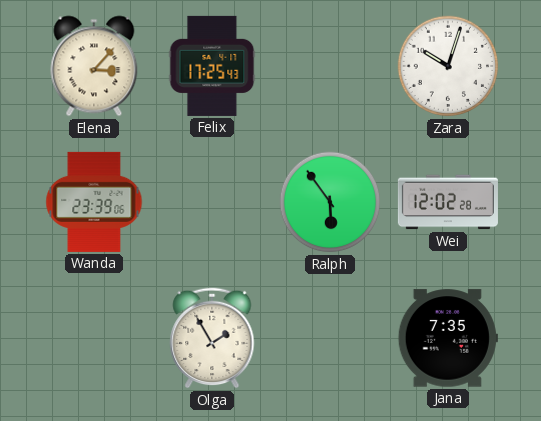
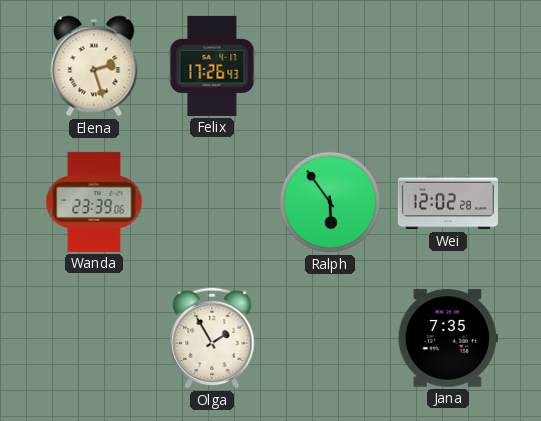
Elena: 3:07 -> 2:27
Felix: 17:25 -> 17:26
Zara: 10:03 -> none
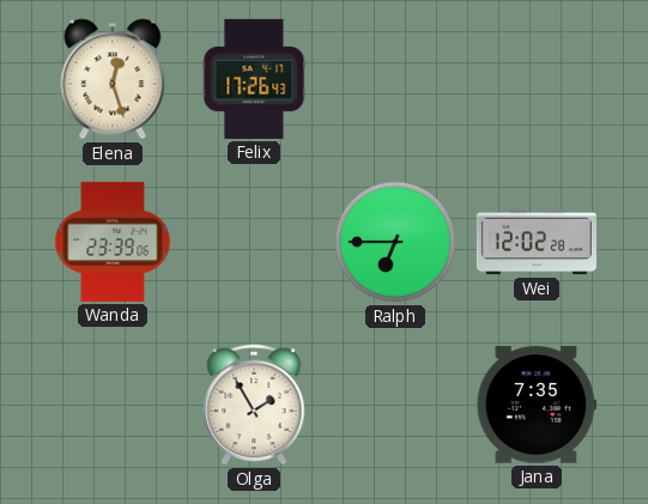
Elena: 2:27 -> 12:27
Ralph: 5:54 -> 6:45
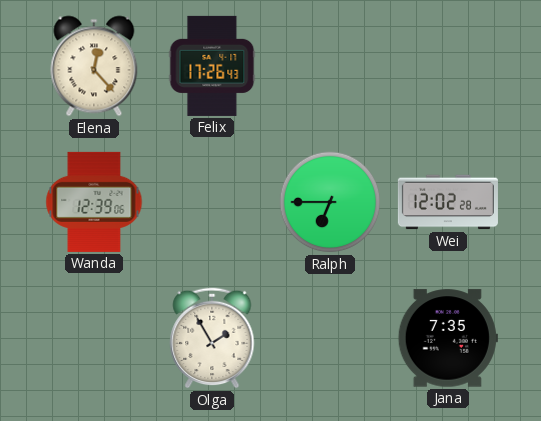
Elena: 12:27 -> 12:23
Wanda: 23:39 -> 12:39
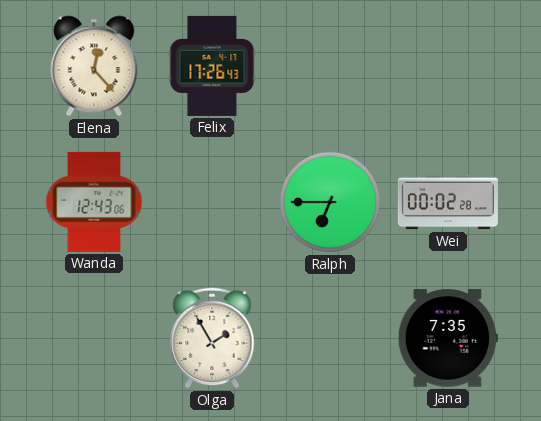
Wanda: 12:39 -> 12:43
Wei: 12:02 -> 00:02
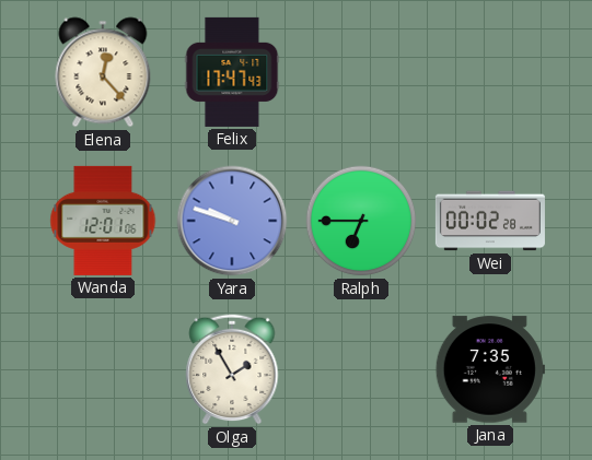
Felix: 17:26 -> 17:47
Wanda: 12:43 -> 12:01
Yara: none -> 9:48
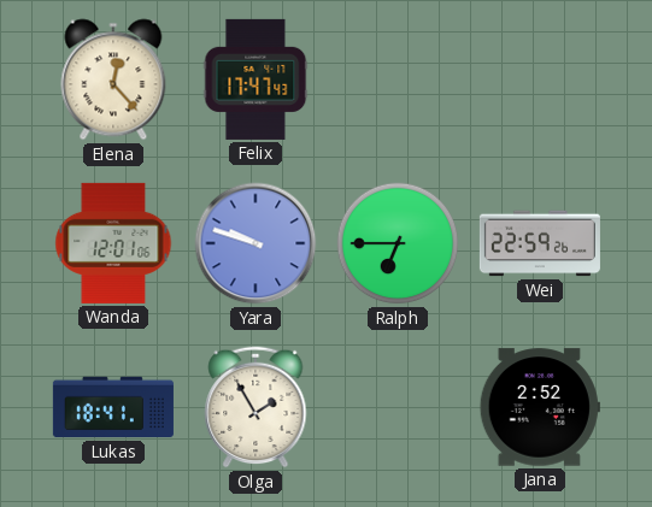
Wei: 00:02 -> 22:59
Lukas: none -> 18:41
Jana: 7:35 -> 2:52
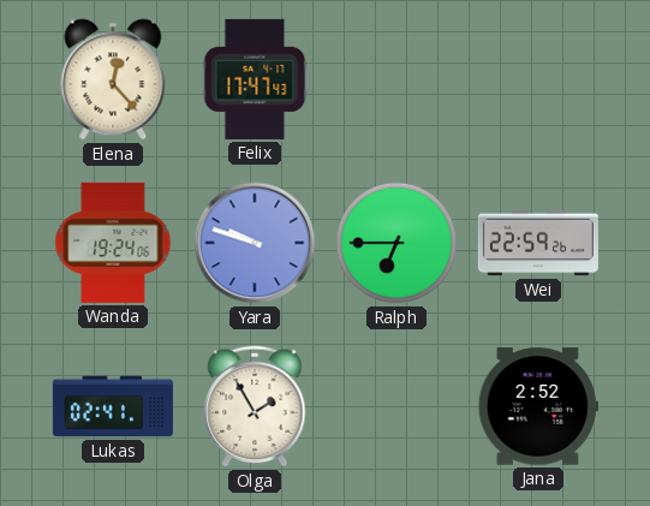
Wanda: 12:01 -> 19:24
Lukas: 18:41 -> 02:41
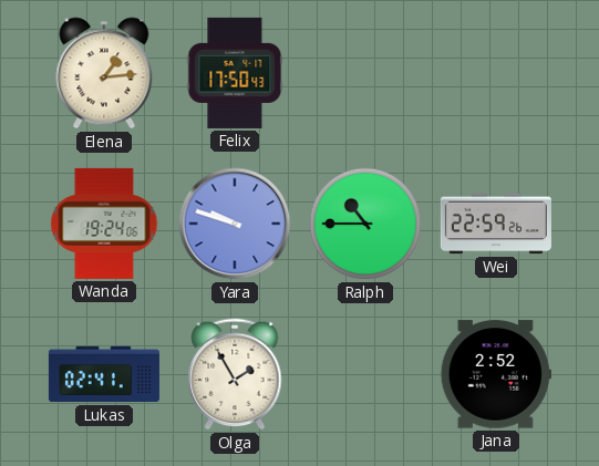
Elena: 12:23 -> 1:14
Felix: 17:47 -> 17:50
Ralph: 6:45 -> 10:45
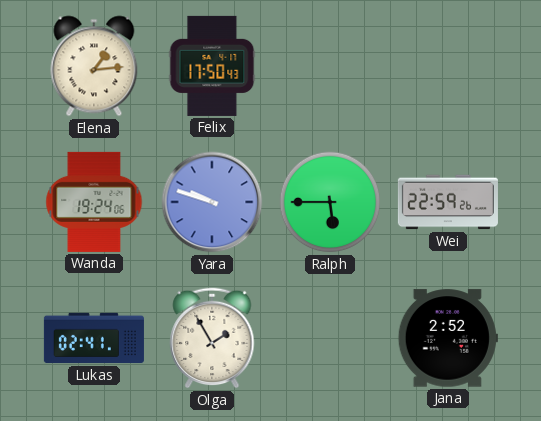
Ralph: 10:45 -> 5:45
